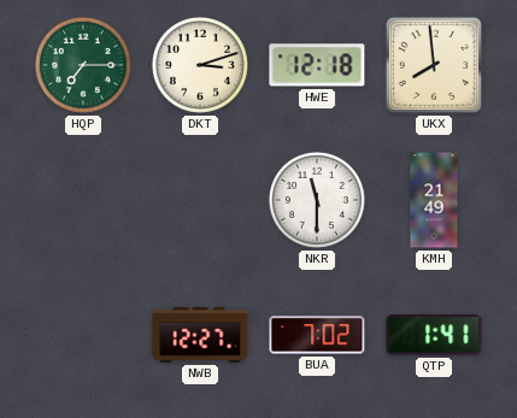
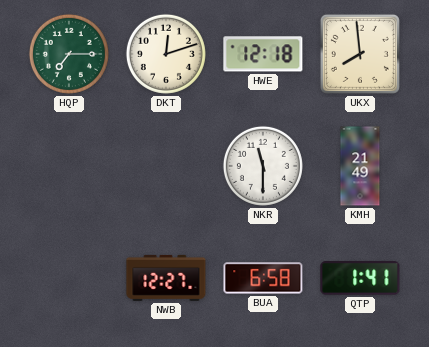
DKT: 3:12 -> 12:12
BUA: 7:02 -> 6:58
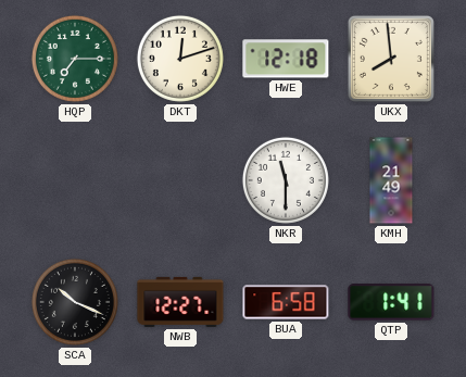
SCA: none -> 10:19
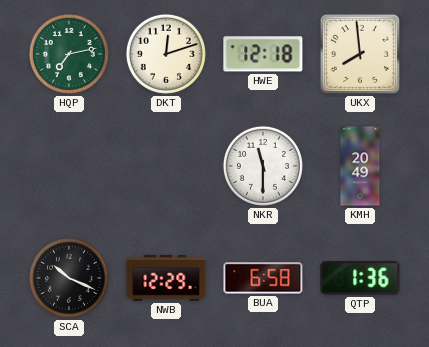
HQP: 7:15 -> 7:13
KMH: 21:49 -> 20:49
NWB: 12:27 -> 12:29
QTP: 1:41 -> 1:36
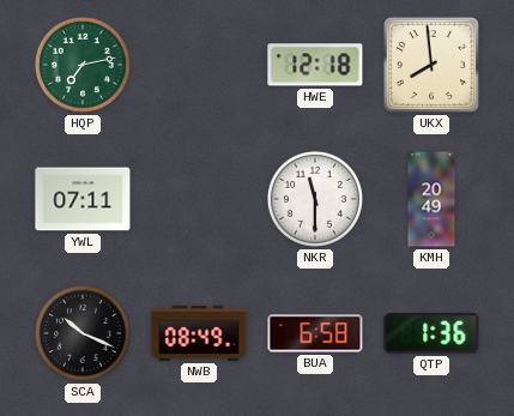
DKT: 12:12 -> none
YWL: none -> 07:11
NWB: 12:29 -> 08:49
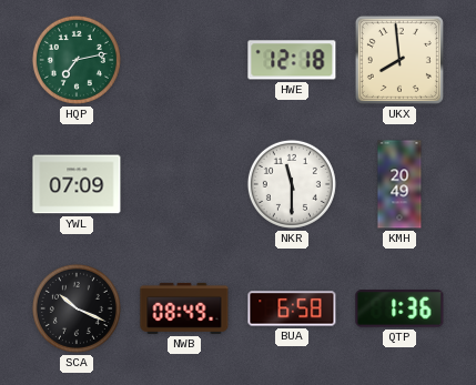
YWL: 07:11 -> 07:09
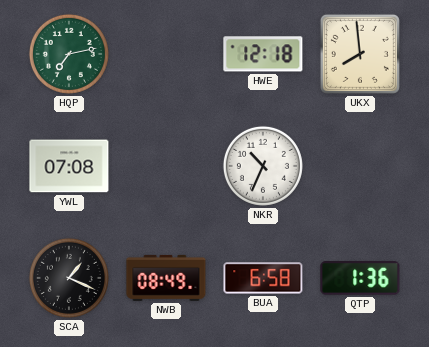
YWL: 07:09 -> 07:08
NKR: 11:30 -> 10:34
KMH: 20:49 -> none
SCA: 10:19 -> 1:19
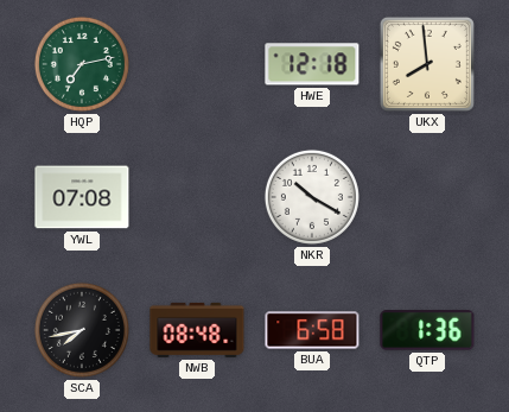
NKR: 10:34 -> 10:20
SCA: 1:19 -> 7:43
NWB: 08:49 -> 08:48
